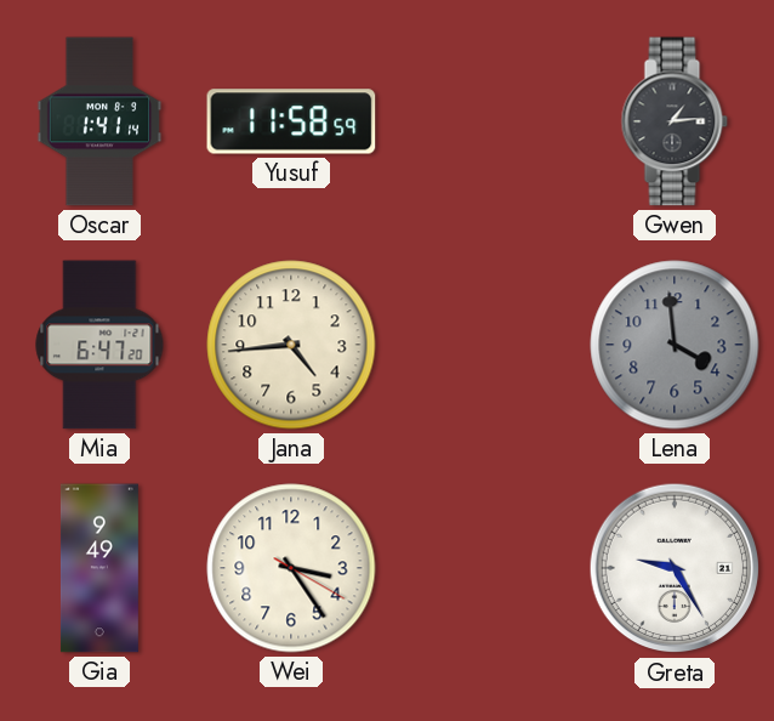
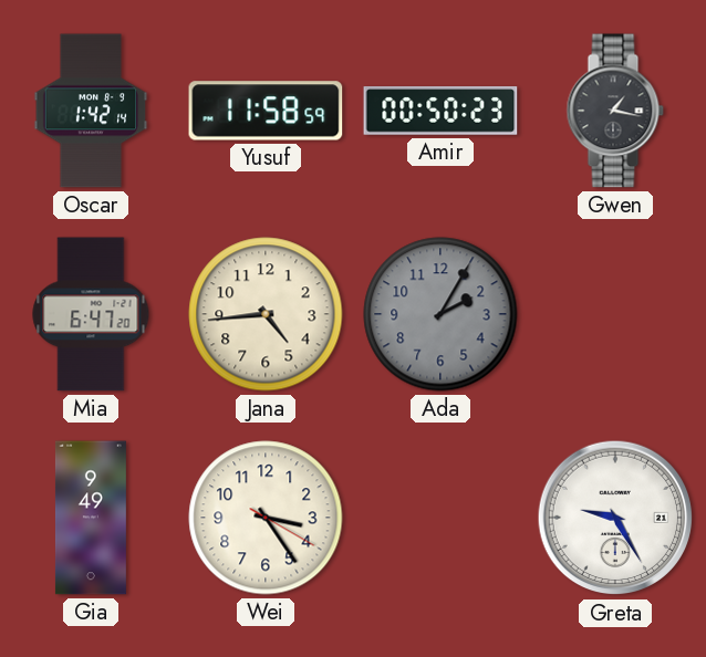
Oscar: 1:41 -> 1:42
Amir: none -> 00:50
Gwen: 1:14 -> 1:17
Ada: none -> 2:05
Lena: 3:59 -> none
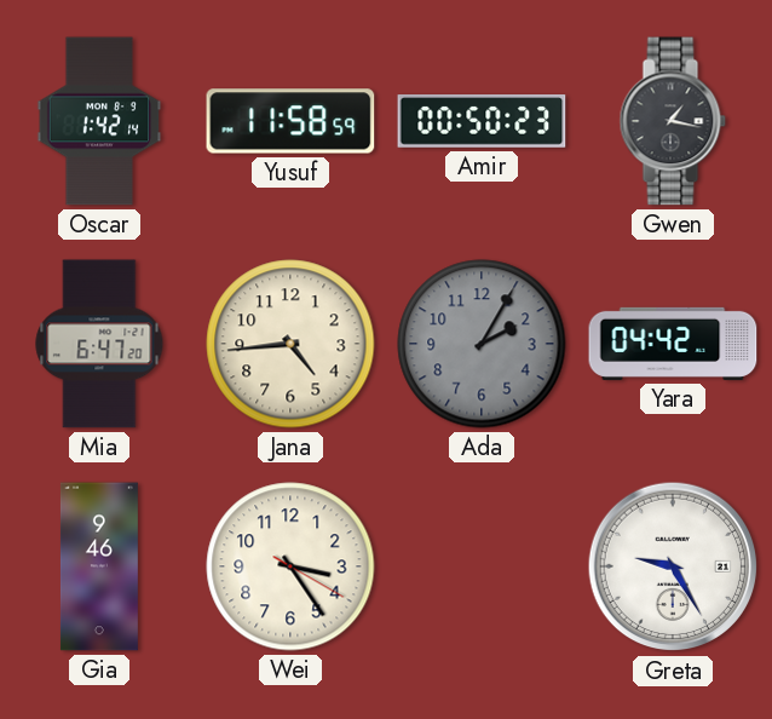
Yara: none -> 04:42
Gia: 9:49 -> 9:46
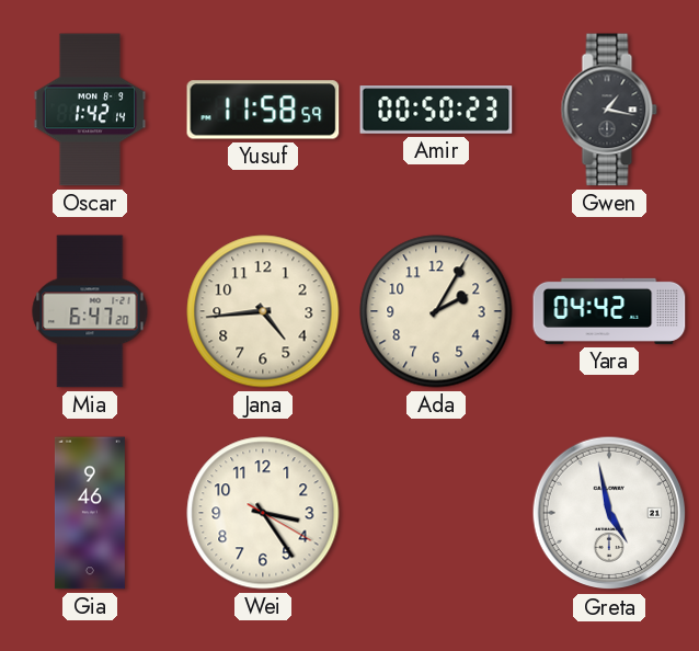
Ada dial: grey -> cream
Greta: 9:25 -> 4:58
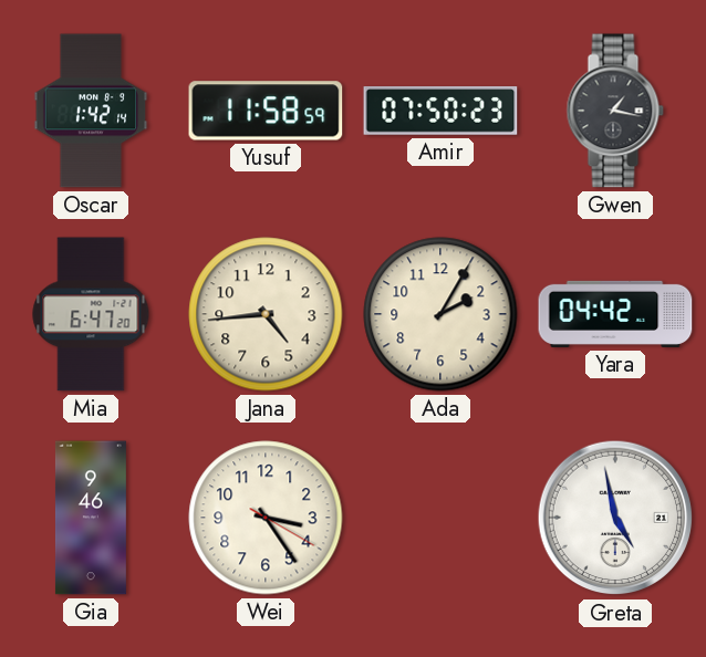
Amir: 00:50 -> 07:50
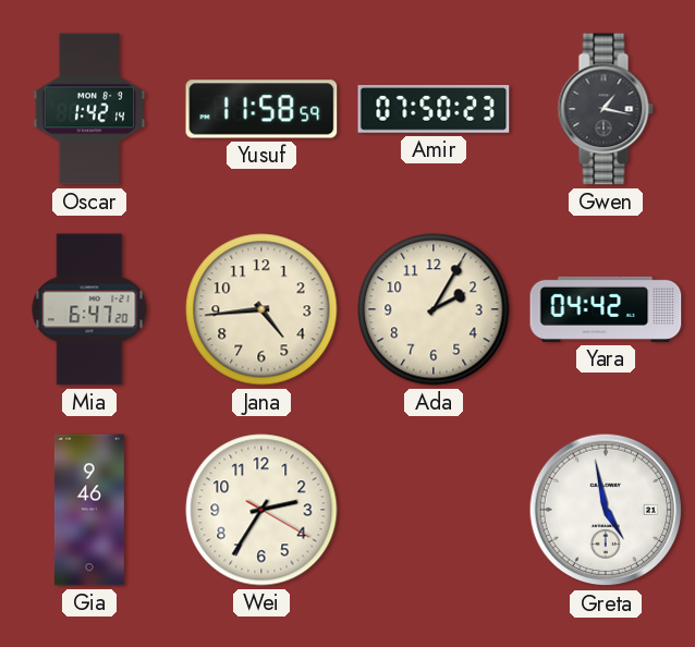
Wei: 3:24 -> 2:35
